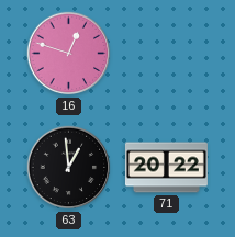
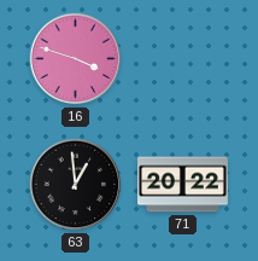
16: 12:48 -> 3:48
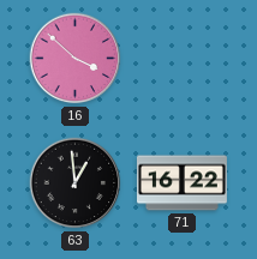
16: 3:48 -> 3:52
71: 20:22 -> 16:22
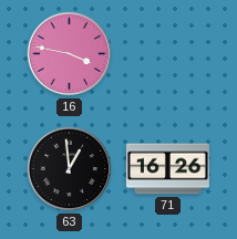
16: 3:52 -> 3:47
71: 16:22 -> 16:26
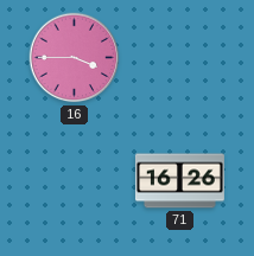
16: 3:47 -> 3:45
63: 12:59 -> none
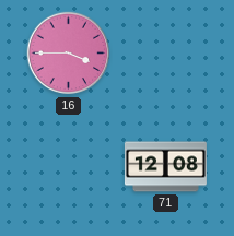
71: 16:26 -> 12:08
